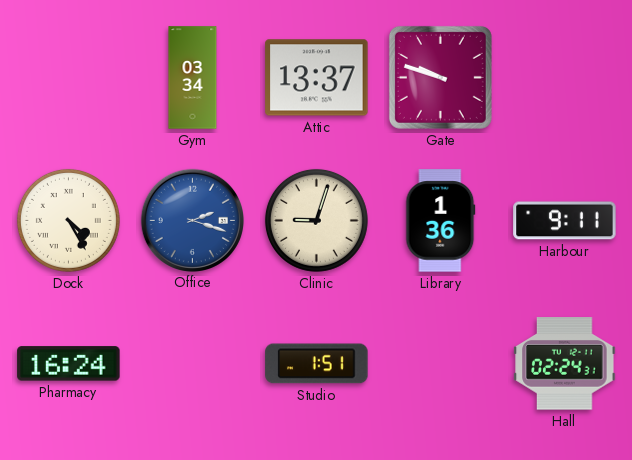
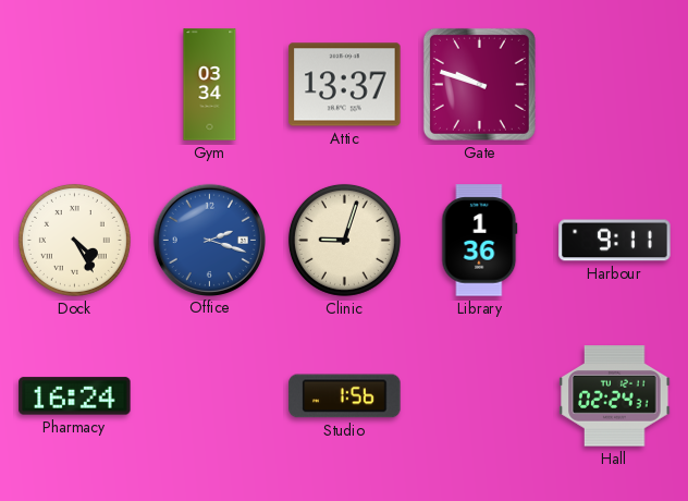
Studio: 1:51 -> 1:56
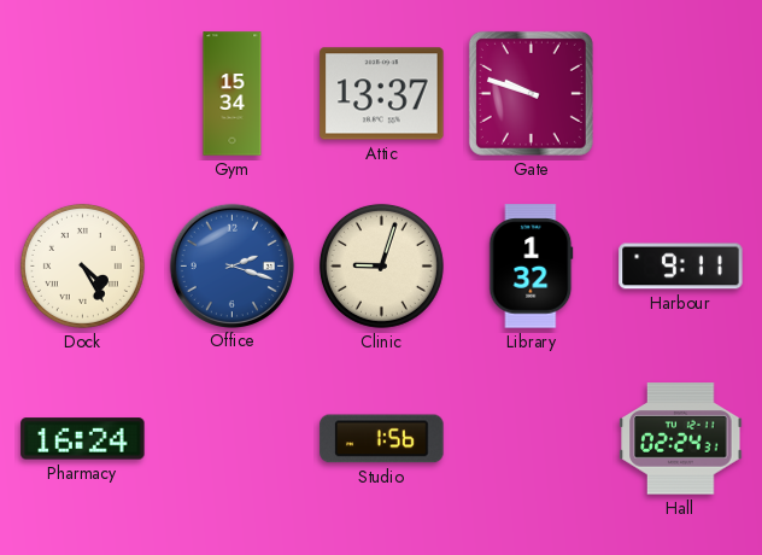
Gym: 03:34 -> 15:34
Library: 1:36 -> 1:32
